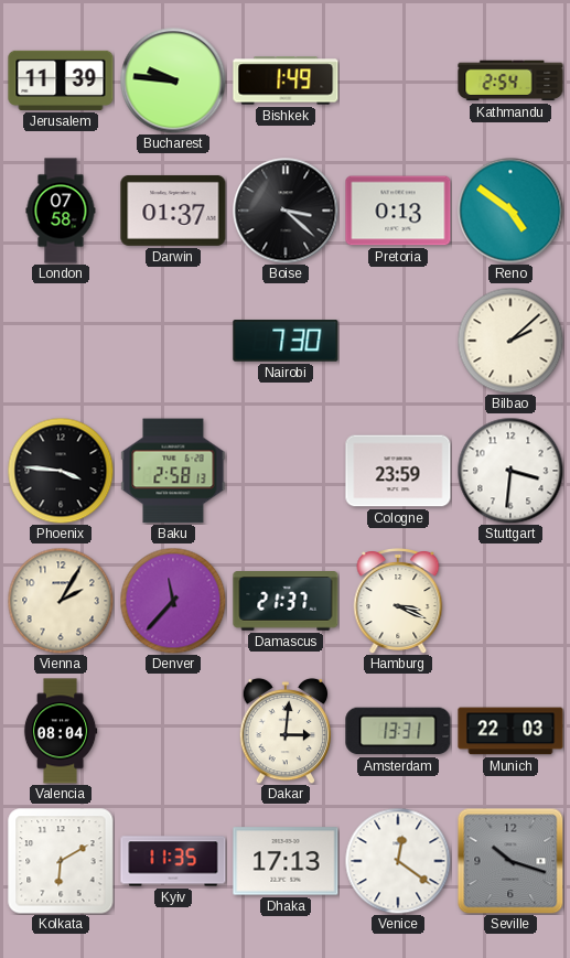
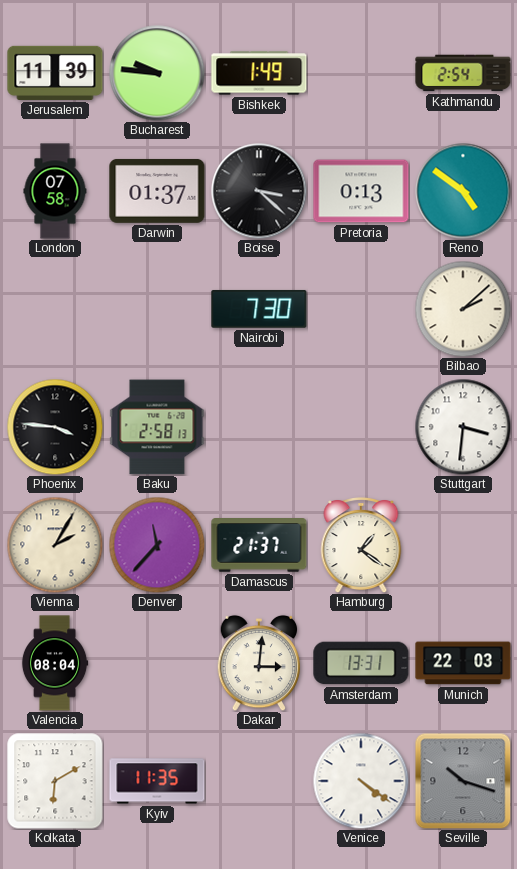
Cologne: 23:59 -> none
Hamburg: 3:19 -> 1:21
Dhaka: 17:13 -> none
Venice: 12:21 -> 4:21
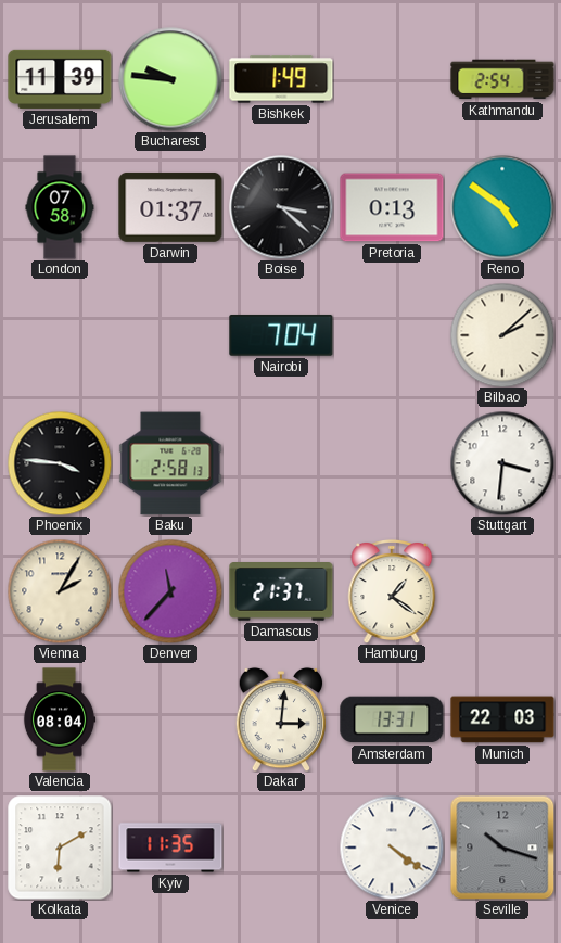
Nairobi: 7:30 -> 7:04
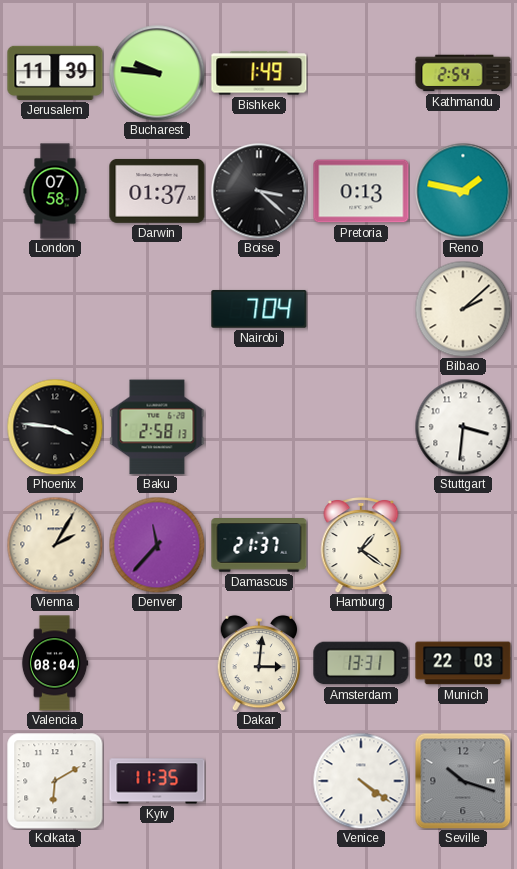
Reno: 4:51 -> 1:47
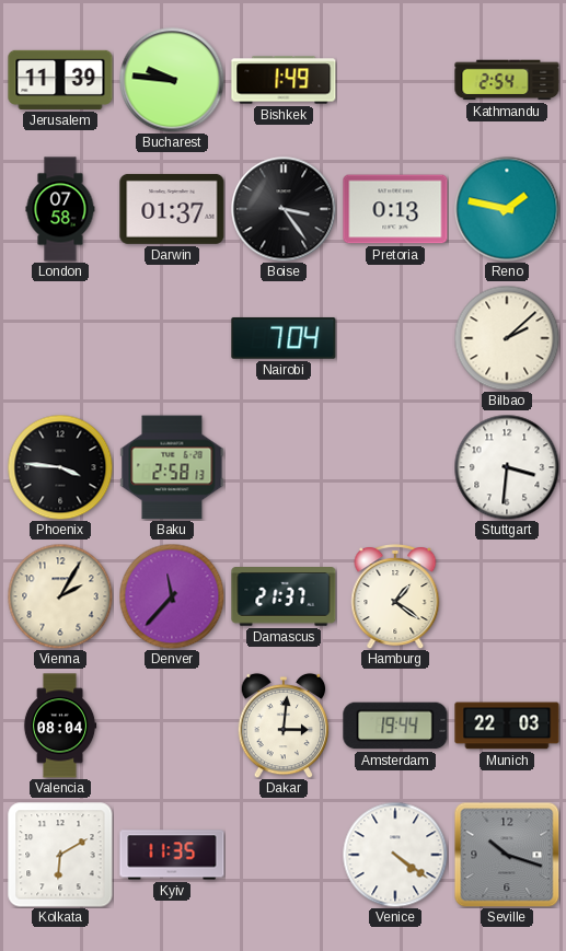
Boise: 3:22 -> 3:24
Amsterdam: 13:31 -> 19:44
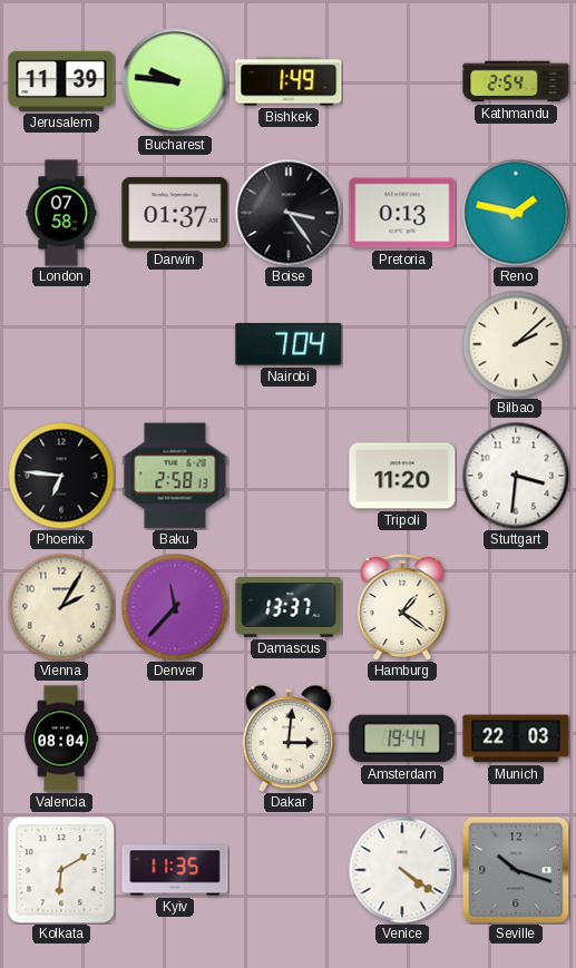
Phoenix: 3:46 -> 6:46
Tripoli: none -> 11:20
Damascus: 21:37 -> 13:37
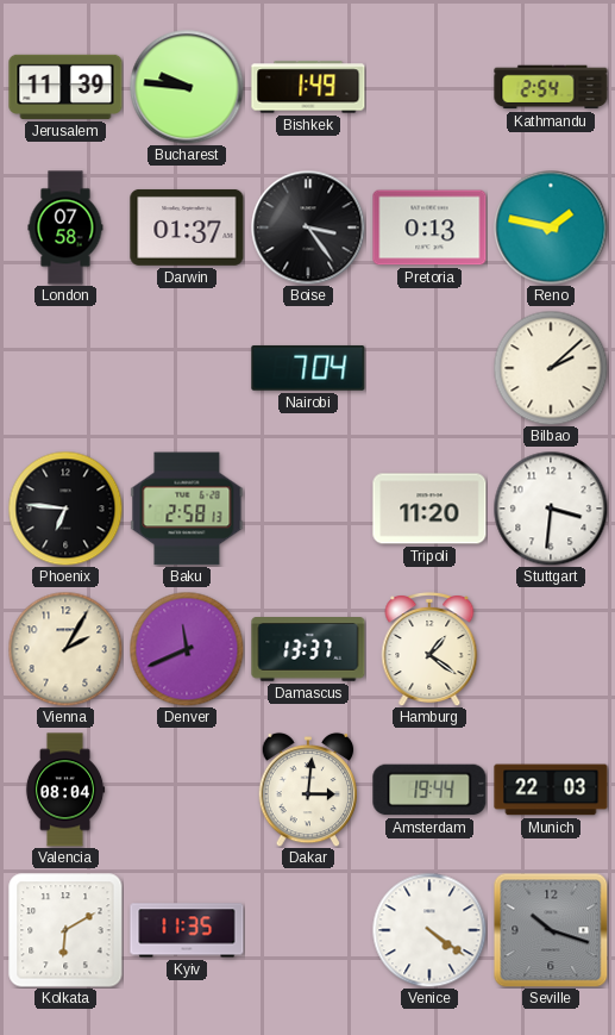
Denver: 11:37 -> 11:41
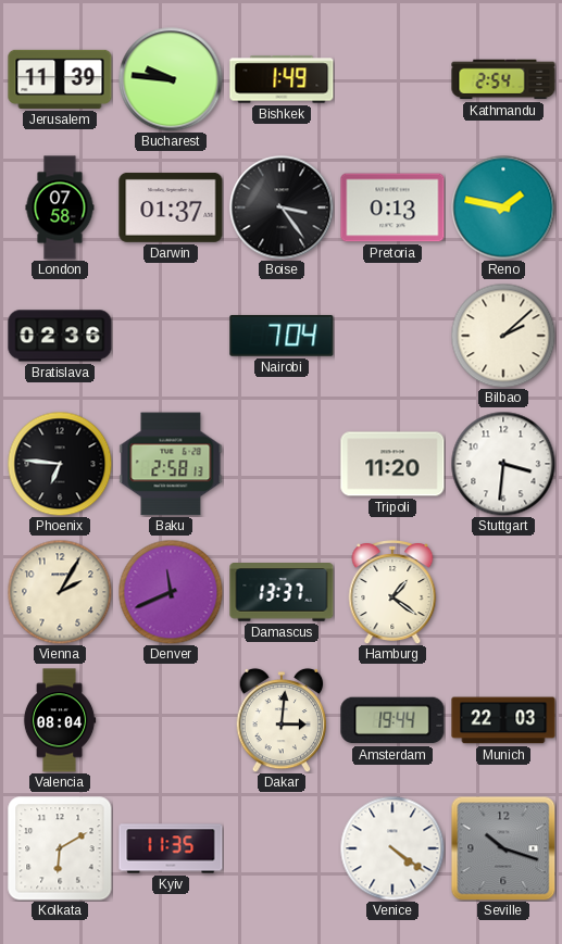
Bratislava: none -> 02:36
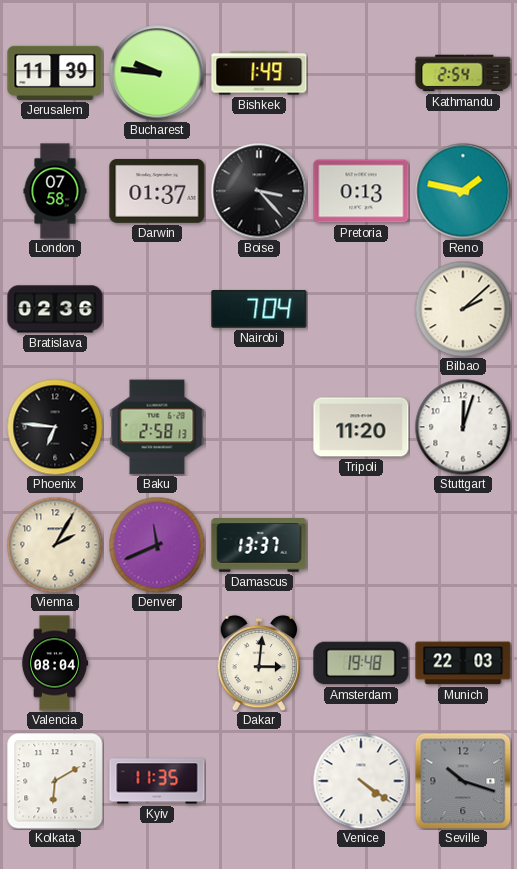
Boise: 3:24 -> 3:23
Stuttgart: 3:31 -> 12:03
Hamburg: 1:21 -> none
Amsterdam: 19:44 -> 19:48
